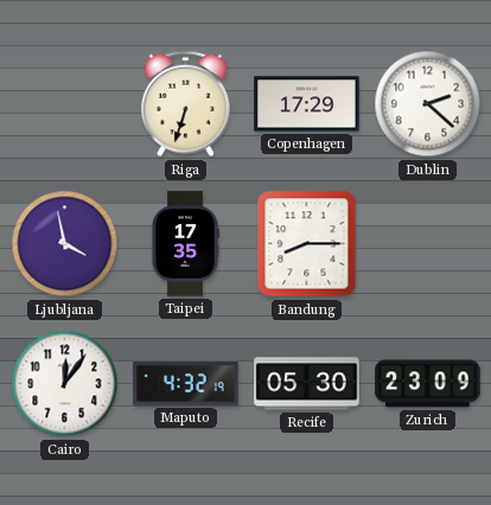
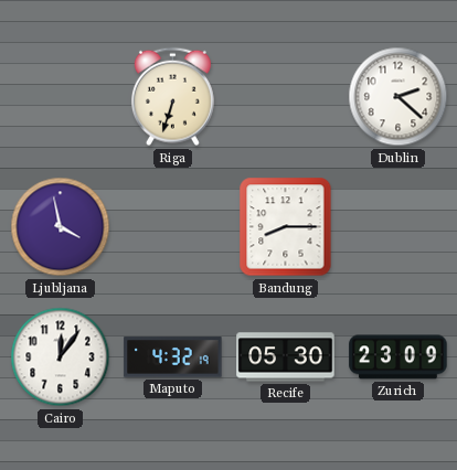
Copenhagen: 17:29 -> none
Taipei: 17:35 -> none
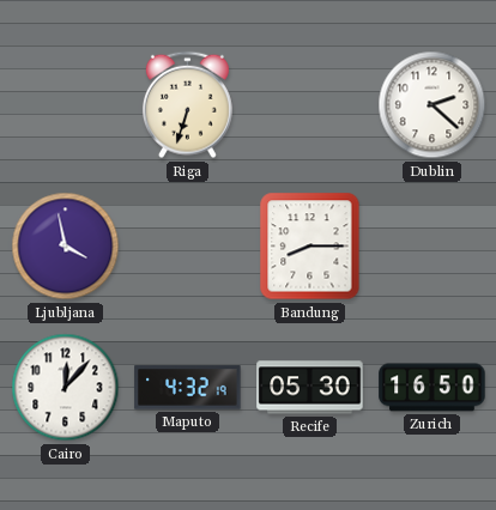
Cairo: 12:06 -> 12:07
Zurich: 23:09 -> 16:50
